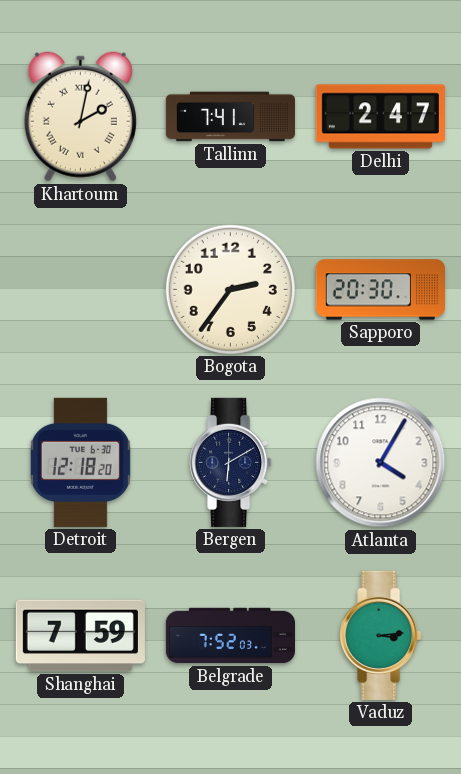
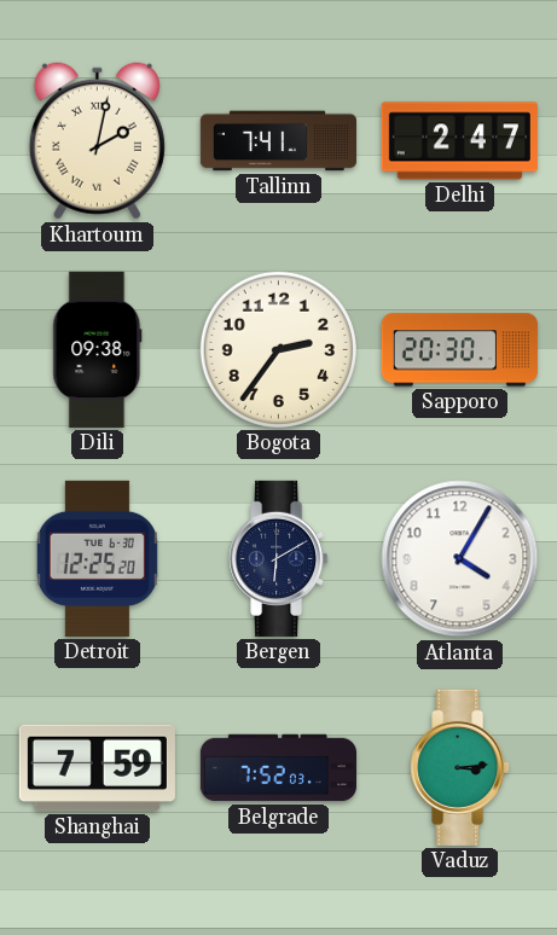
Dili: none -> 09:38
Detroit: 12:18 -> 12:25
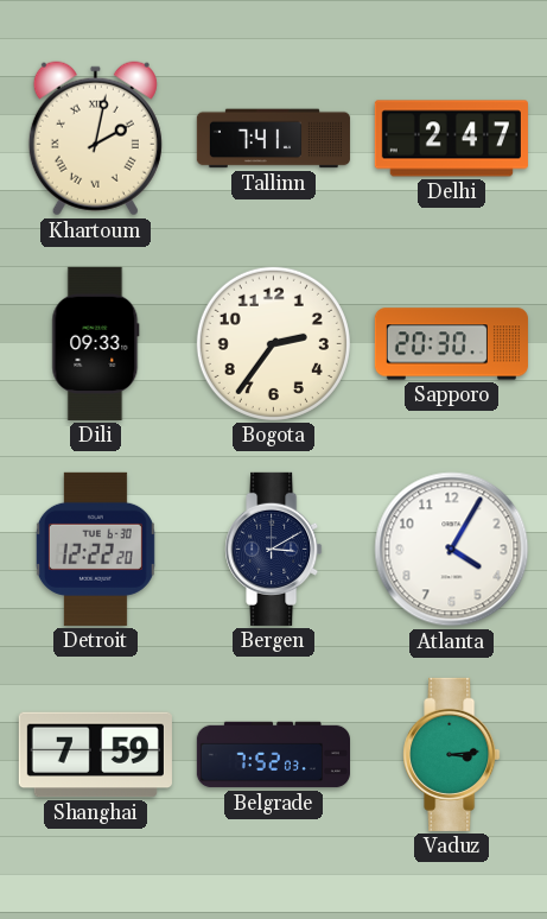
Dili: 09:38 -> 09:33
Detroit: 12:25 -> 12:22
Bergen: 6:10 -> 3:10
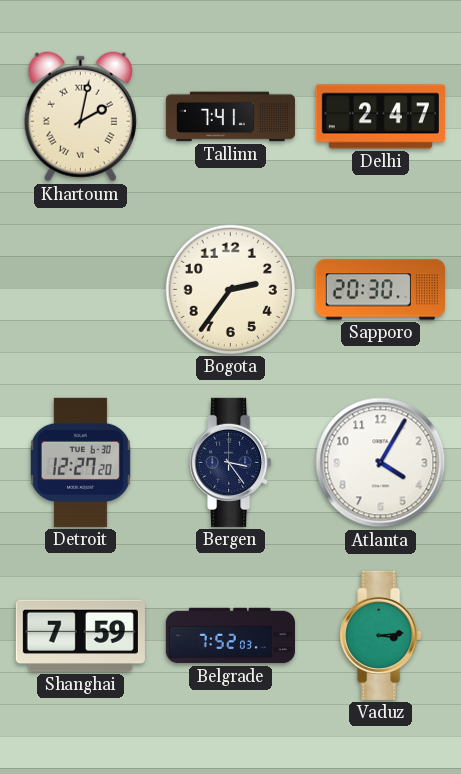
Dili: 09:33 -> none
Detroit: 12:22 -> 12:27
Bergen: 3:10 -> 3:24
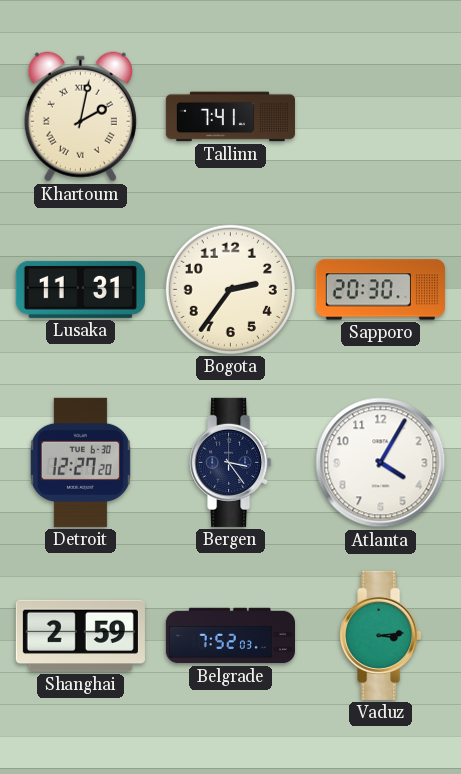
Delhi: 2:47 -> none
Lusaka: none -> 11:31
Shanghai: 7:59 -> 2:59
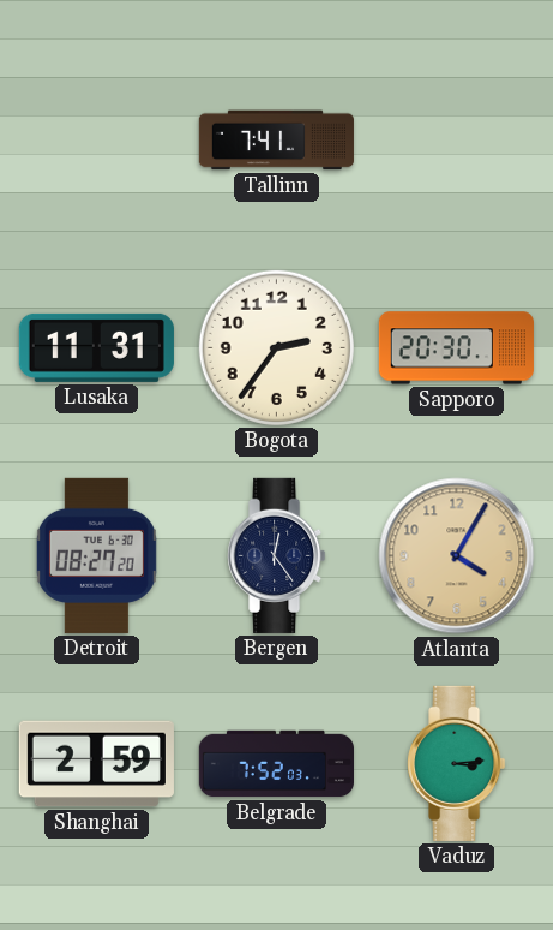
Khartoum: 2:02 -> none
Detroit: 12:27 -> 08:27
Bergen: 3:24 -> 12:24
Atlanta dial: white -> champagne
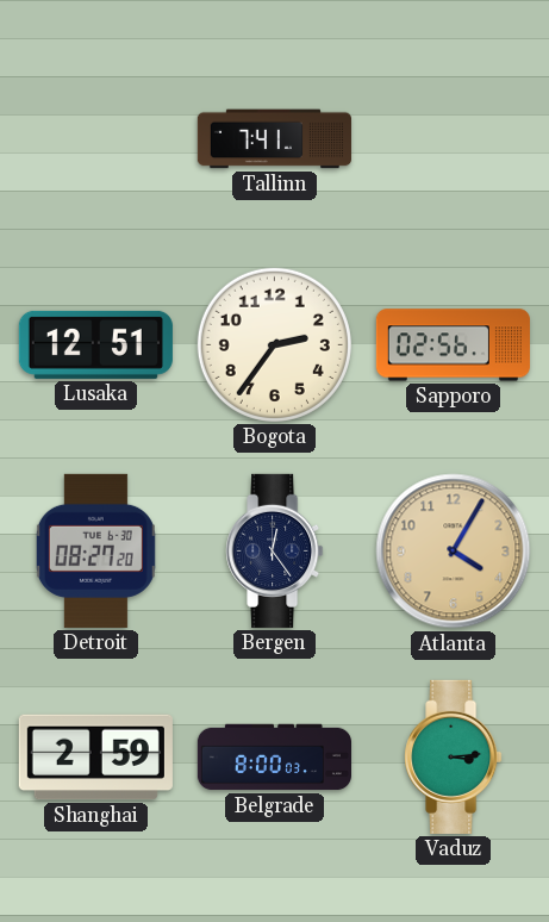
Lusaka: 11:31 -> 12:51
Sapporo: 20:30 -> 02:56
Belgrade: 7:52 -> 8:00
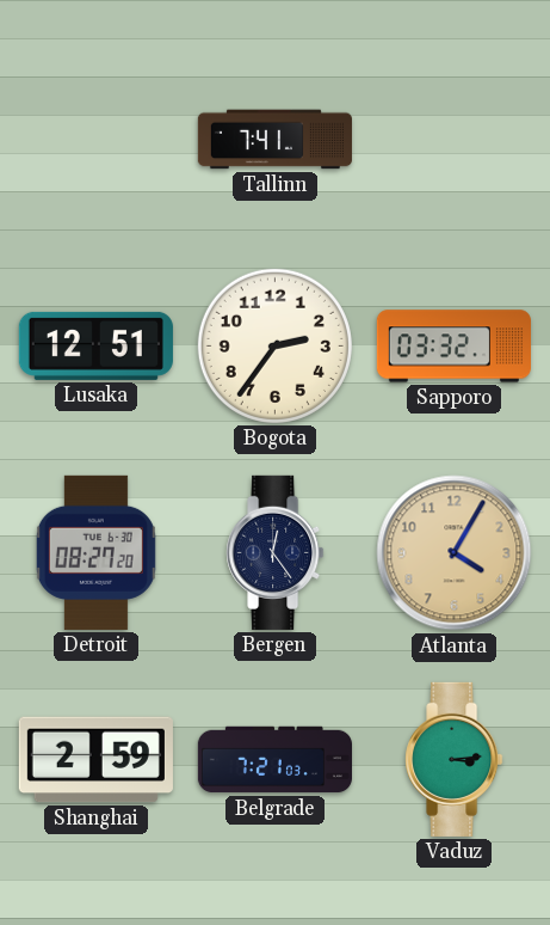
Sapporo: 02:56 -> 03:32
Belgrade: 8:00 -> 7:21
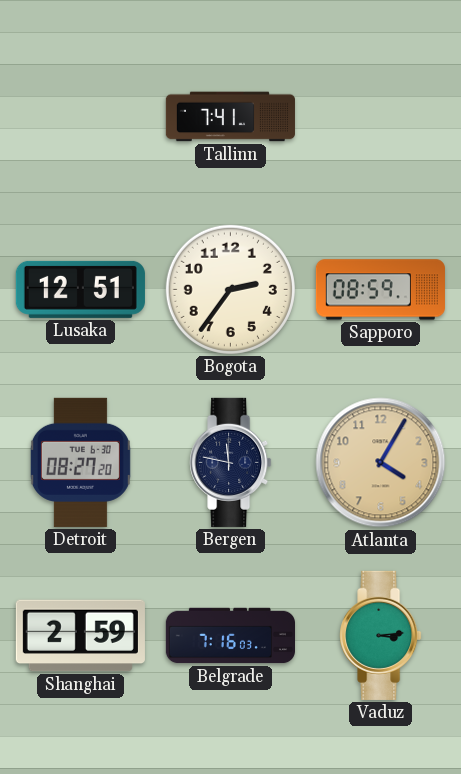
Sapporo: 03:32 -> 08:59
Bergen: 12:24 -> 11:47
Belgrade: 7:21 -> 7:16
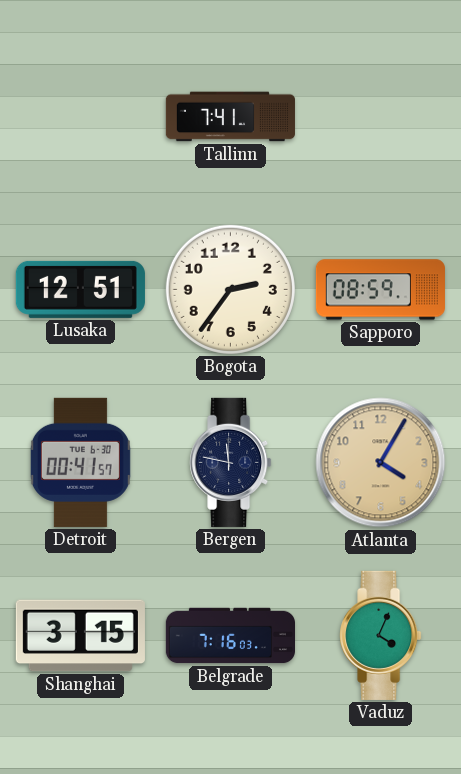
Detroit: 08:27 -> 00:41
Shanghai: 2:59 -> 3:15
Vaduz: 3:14 -> 4:04
